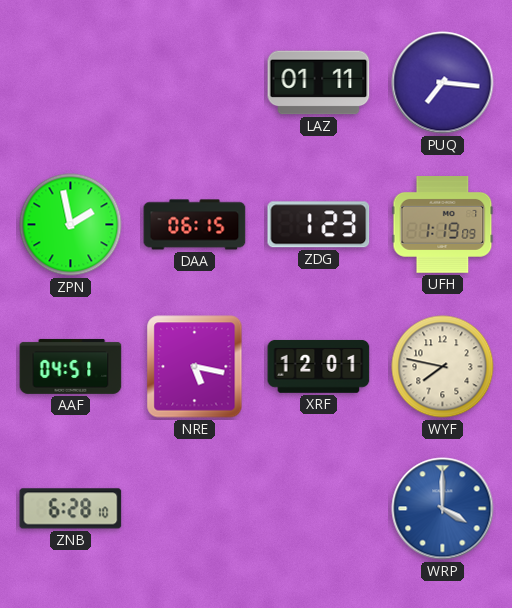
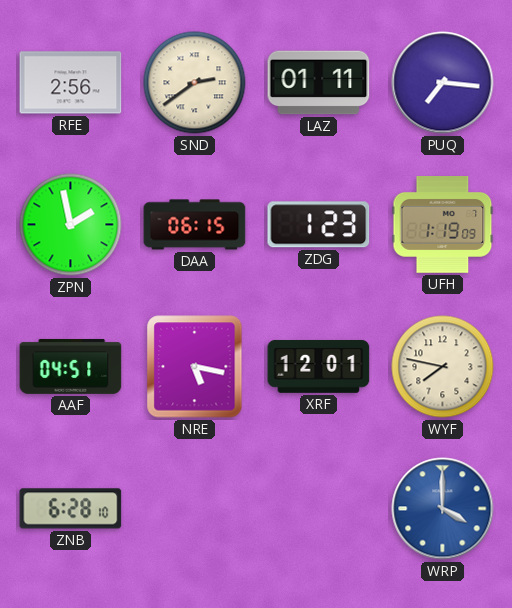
RFE: none -> 2:56
SND: none -> 2:39
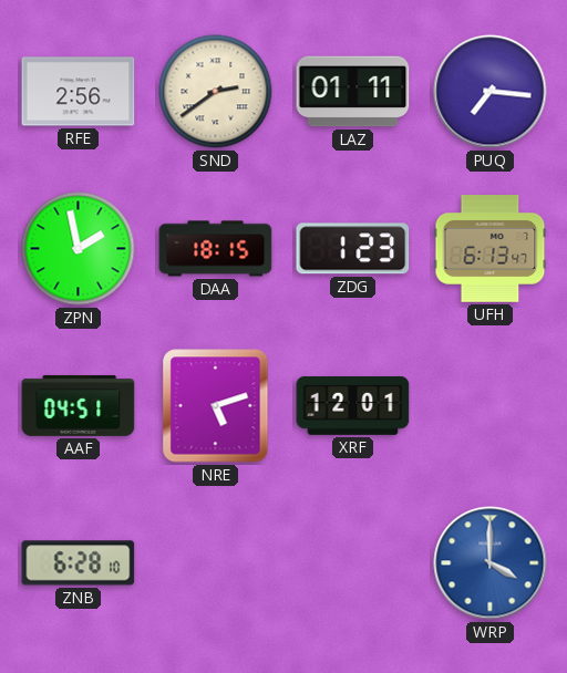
DAA: 06:15 -> 18:15
UFH: 1:19 -> 6:13
NRE: 5:17 -> 5:12
WYF: 7:47 -> none
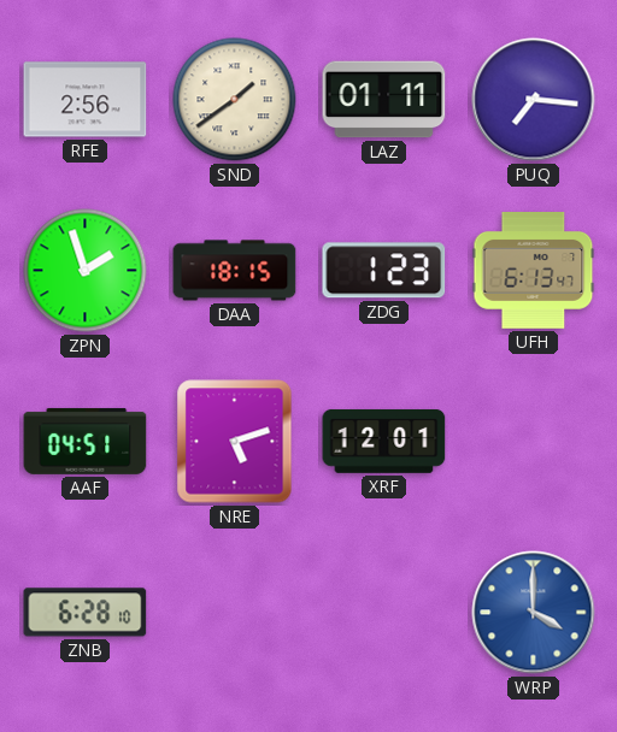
SND: 2:39 -> 1:39
ZPN: 1:58 -> 1:57
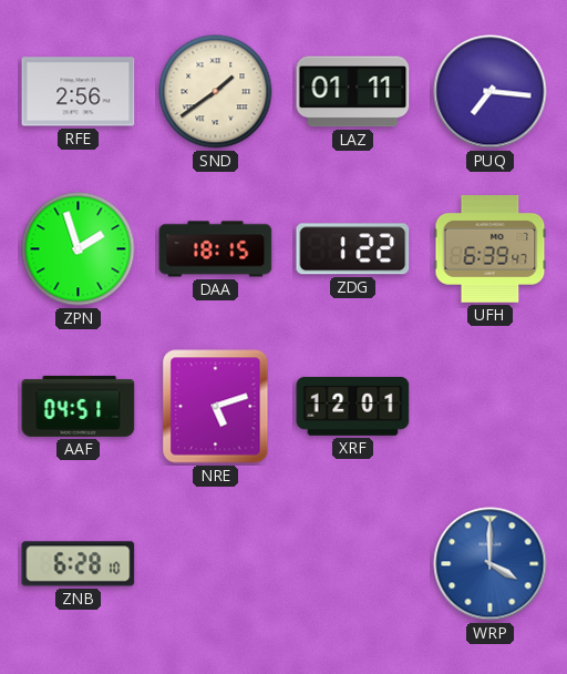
ZDG: 1:23 -> 1:22
UFH: 6:13 -> 6:39
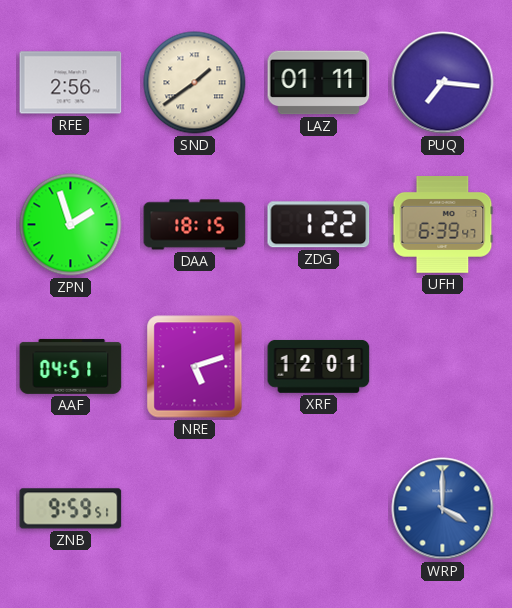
ZNB: 6:28 -> 9:59
